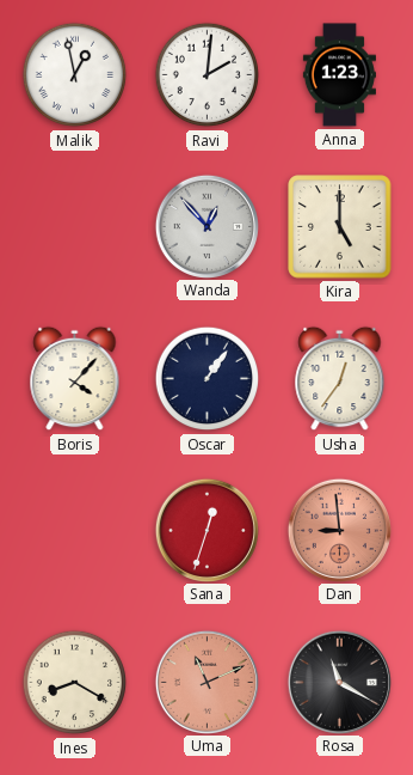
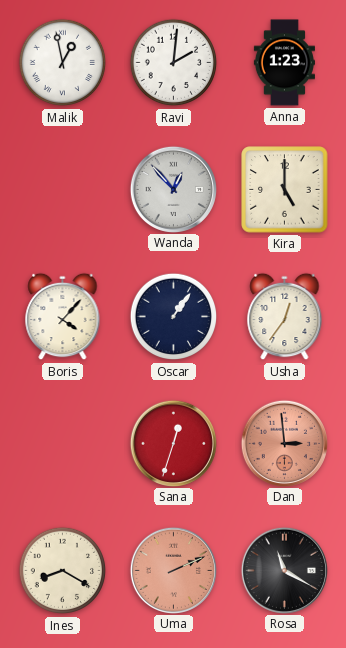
Dan: 8:59 -> 2:59
Uma: 11:11 -> 2:11
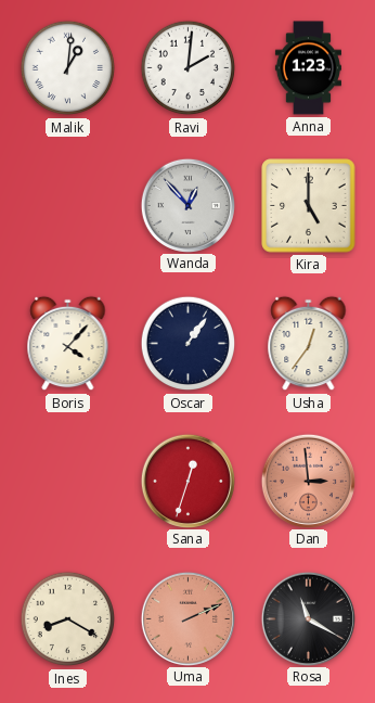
Malik: 12:58 -> 1:01
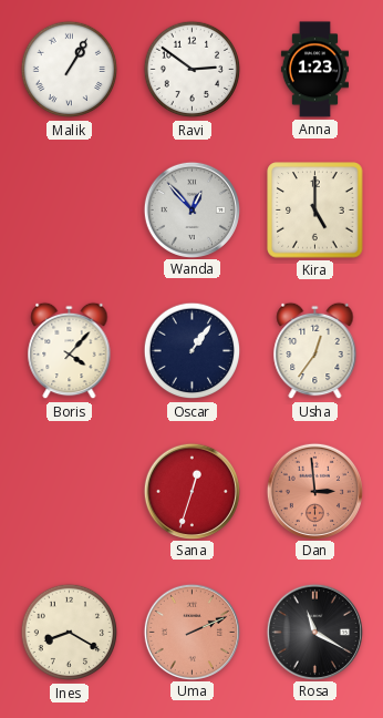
Malik: 1:01 -> 1:05
Ravi: 2:01 -> 2:51
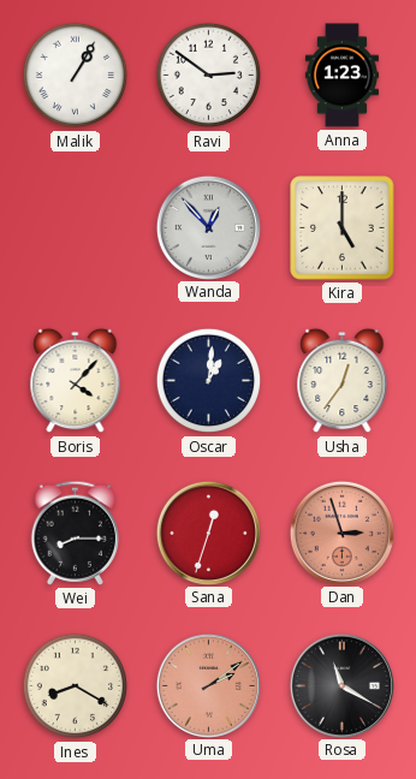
Oscar: 1:06 -> 1:01
Wei: none -> 8:15
Dan: 2:59 -> 2:57
Uma: 2:11 -> 2:09
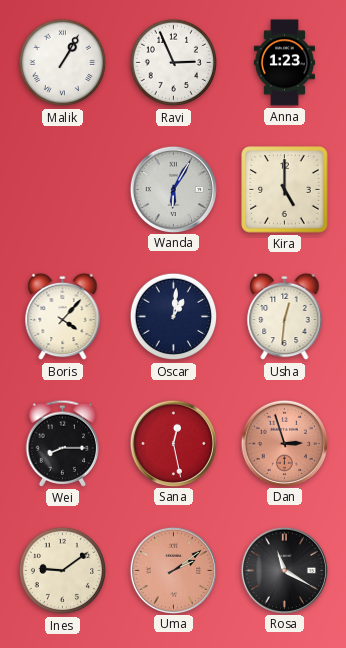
Ravi: 2:51 -> 2:56
Wanda: 12:53 -> 6:05
Usha: 12:36 -> 12:31
Sana: 12:33 -> 12:28
Ines: 8:20 -> 9:09
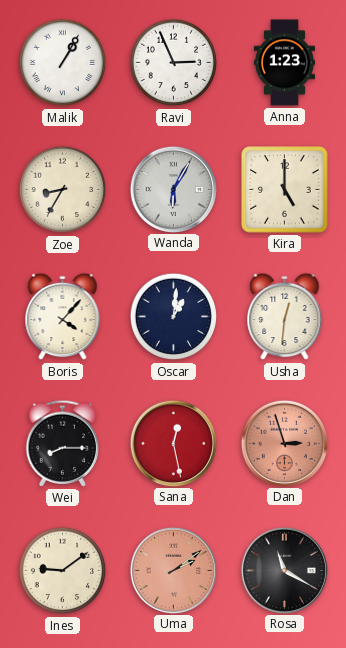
Zoe: none -> 8:35
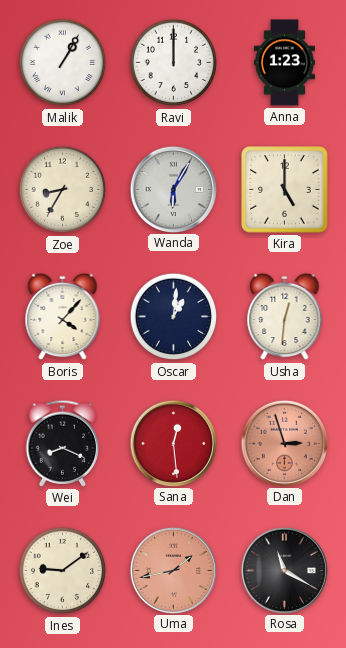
Ravi: 2:56 -> 12:00
Wei: 8:15 -> 8:19
Sana: 12:28 -> 12:29
Uma: 2:09 -> 1:43
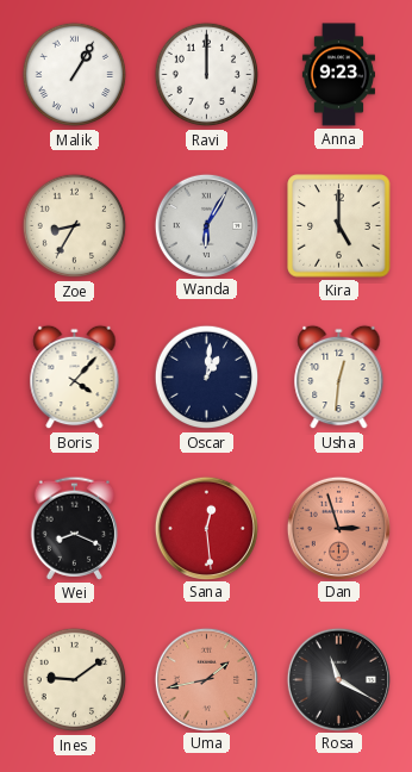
Anna: 1:23 -> 9:23
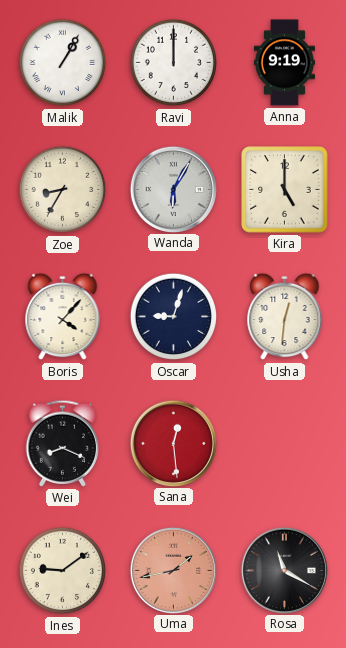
Anna: 9:23 -> 9:19
Oscar: 1:01 -> 9:03
Dan: 2:57 -> none
